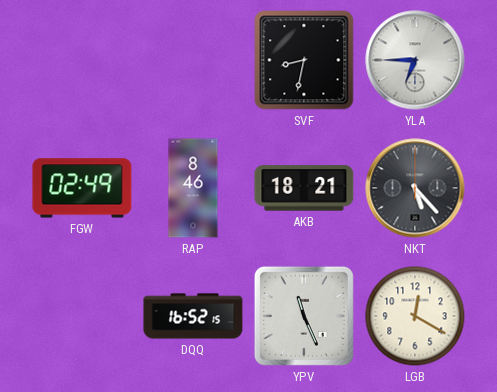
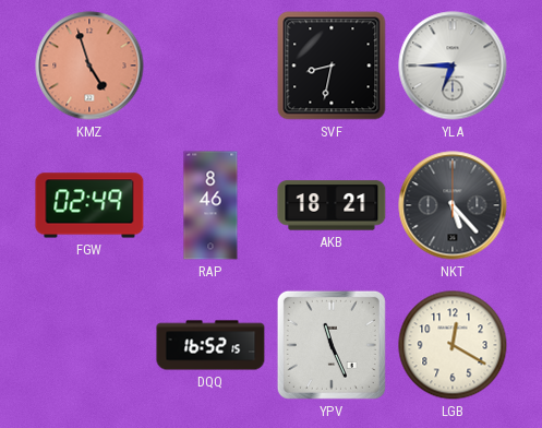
KMZ: none -> 4:57
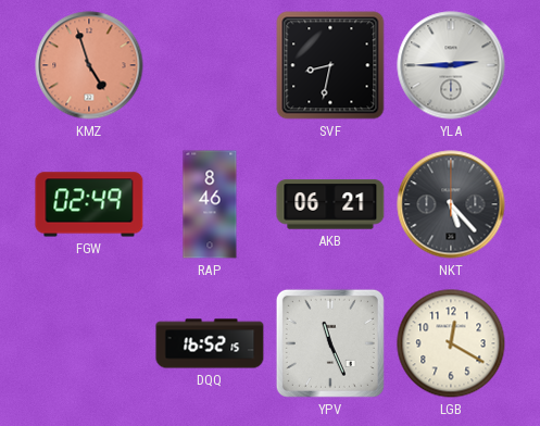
YLA: 6:45 -> 2:45
AKB: 18:21 -> 06:21
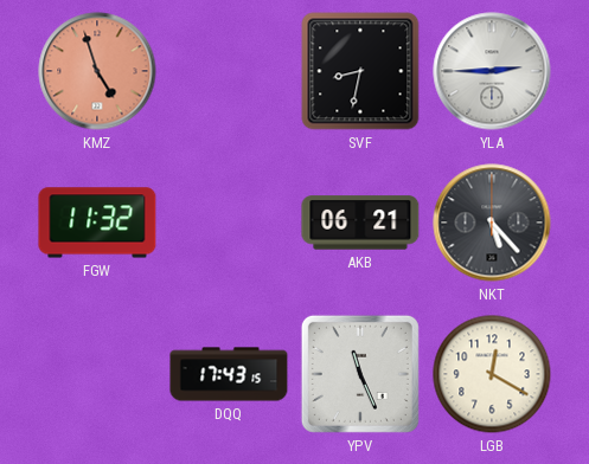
FGW: 02:49 -> 11:32
RAP: 8:46 -> none
DQQ: 16:52 -> 17:43
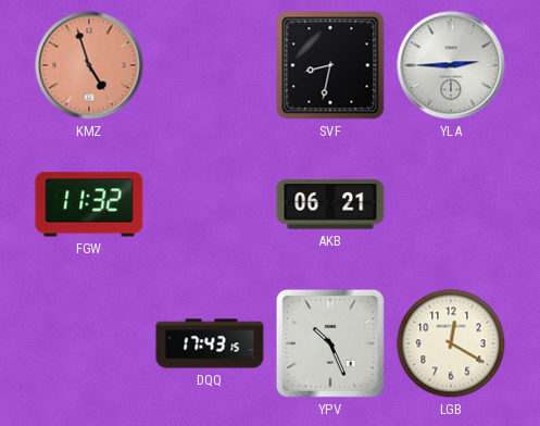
NKT: 5:23 -> none
YPV: 11:26 -> 10:26
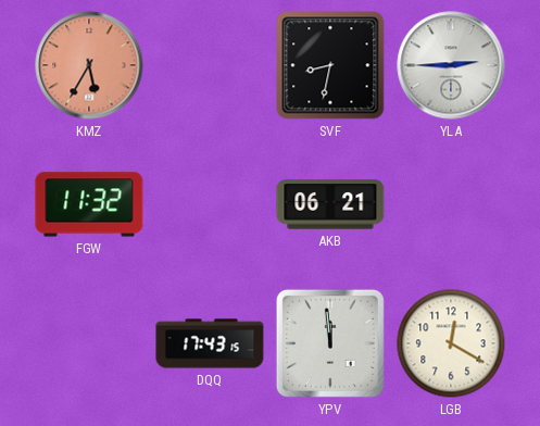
KMZ: 4:57 -> 5:35
YPV: 10:26 -> 11:59
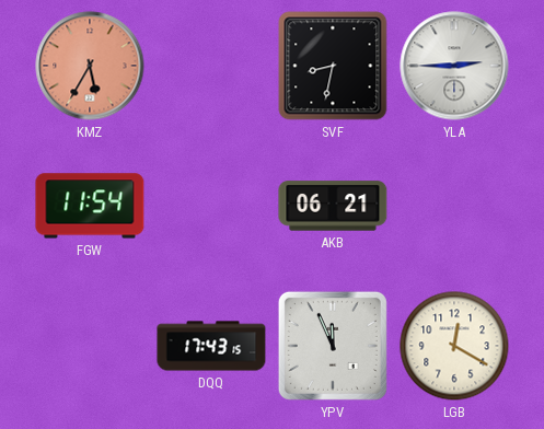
FGW: 11:32 -> 11:54
YPV: 11:59 -> 11:56
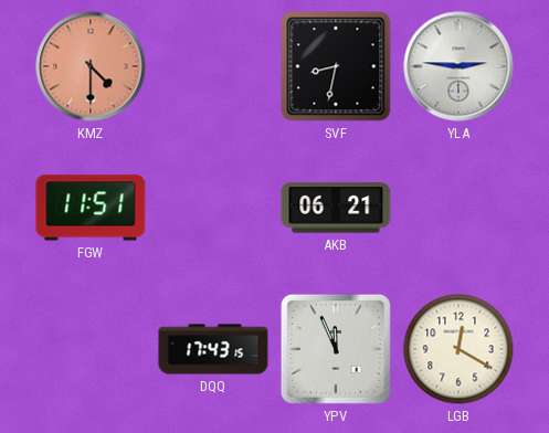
KMZ: 5:35 -> 4:30
YLA: 2:45 -> 2:46
FGW: 11:54 -> 11:51
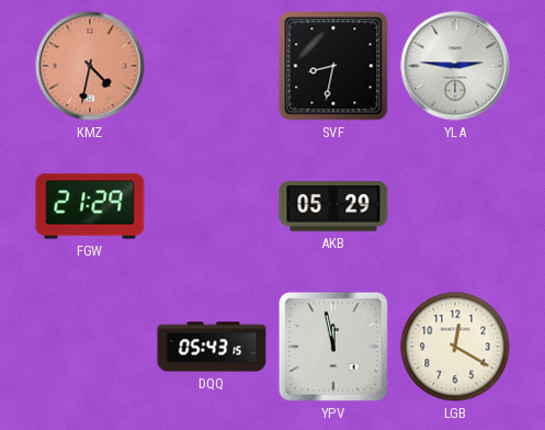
KMZ: 4:30 -> 4:32
FGW: 11:51 -> 21:29
AKB: 06:21 -> 05:29
DQQ: 17:43 -> 05:43
YPV: 11:56 -> 11:58
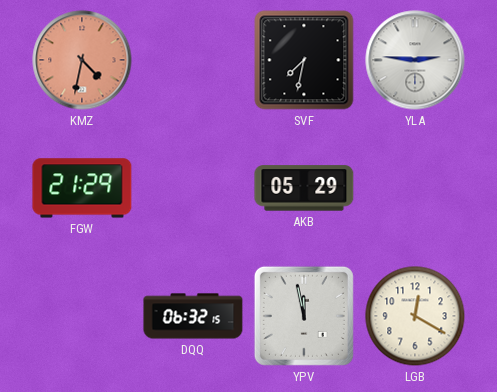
SVF: 8:32 -> 7:32
DQQ: 05:43 -> 06:32
